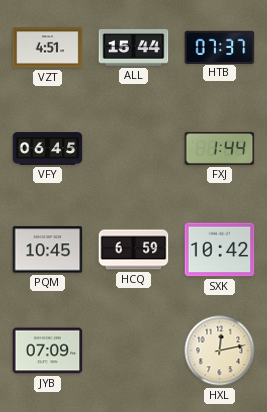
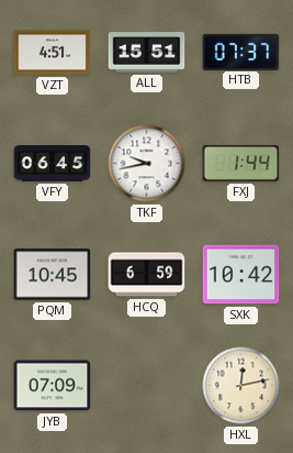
ALL: 15:44 -> 15:51
TKF: none -> 9:43
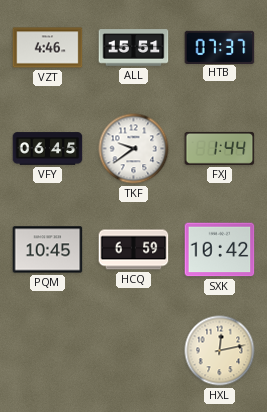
VZT: 4:51 -> 4:46
TKF: 9:43 -> 9:39
JYB: 07:09 -> none
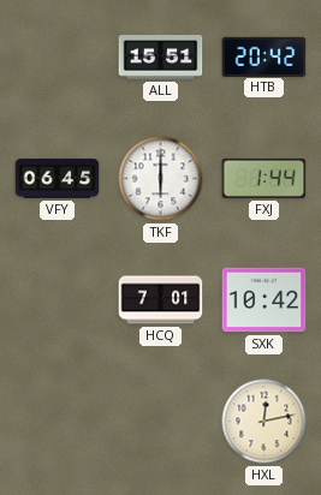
VZT: 4:46 -> none
HTB: 07:37 -> 20:42
TKF: 9:39 -> 6:00
PQM: 10:45 -> none
HCQ: 6:59 -> 7:01
